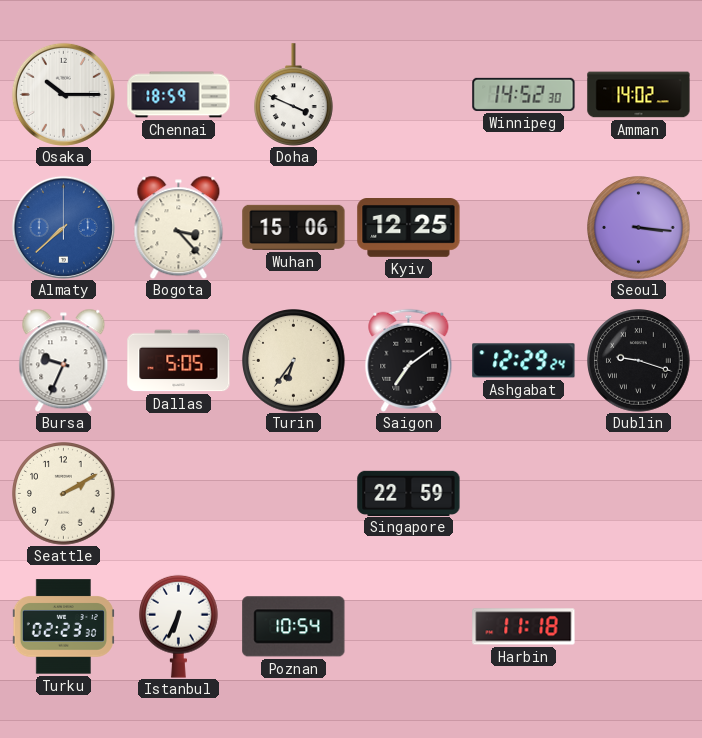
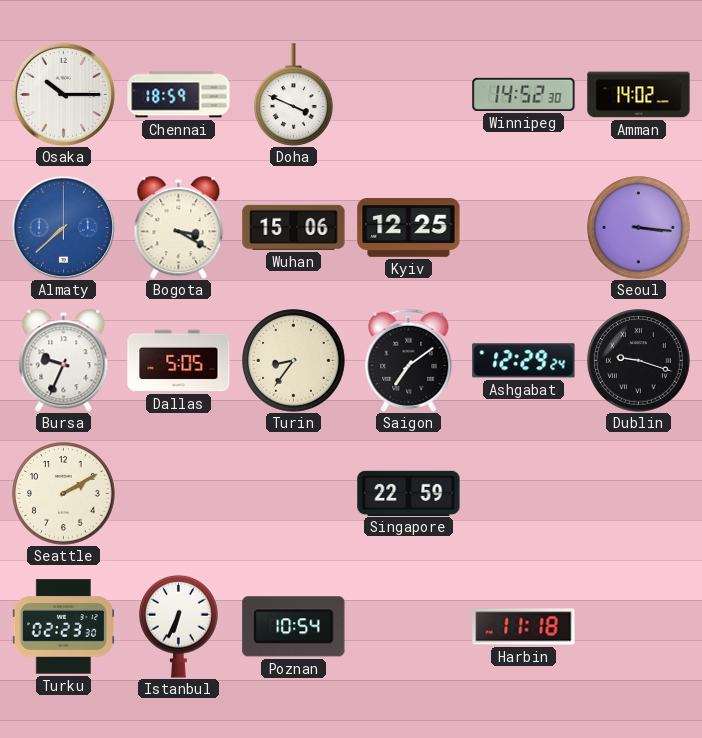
Bogota: 3:23 -> 3:20
Turin: 6:36 -> 8:36
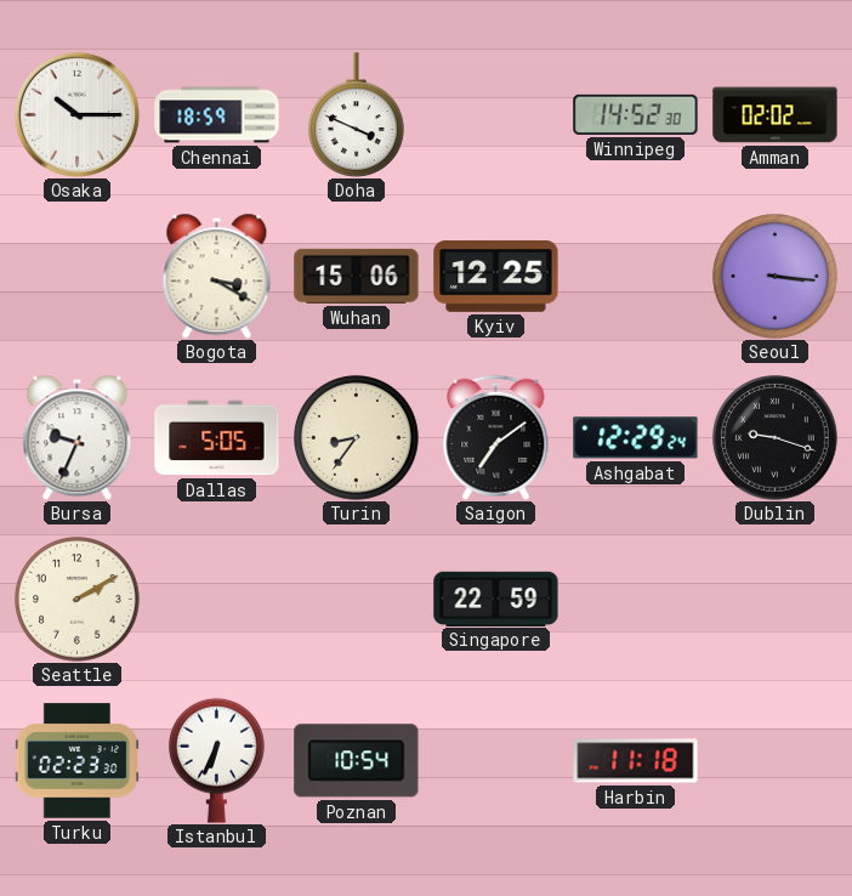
Amman: 14:02 -> 02:02
Almaty: 7:38 -> none
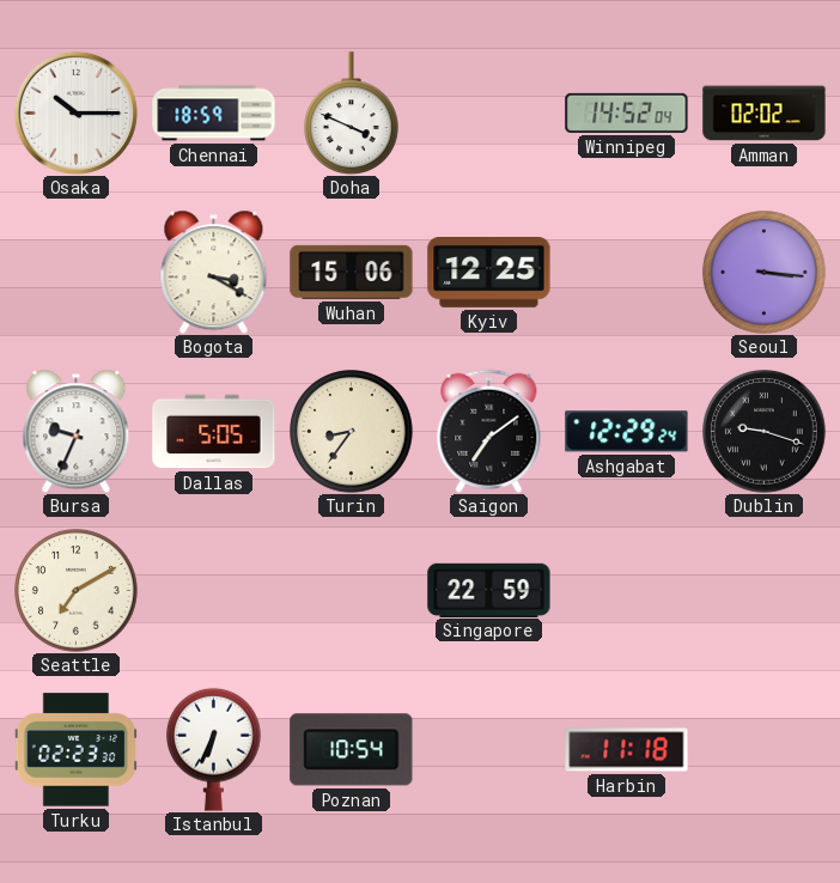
Winnipeg: 14:52:30 -> 14:52:04
Seattle: 2:10 -> 7:10
